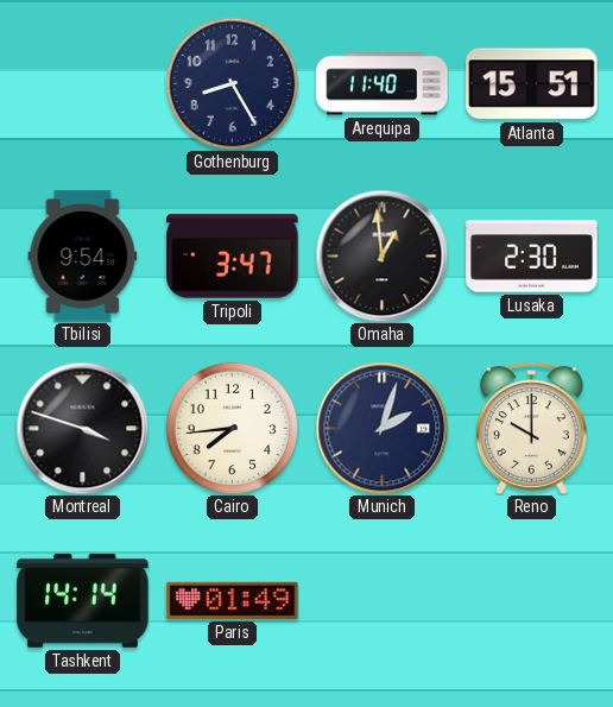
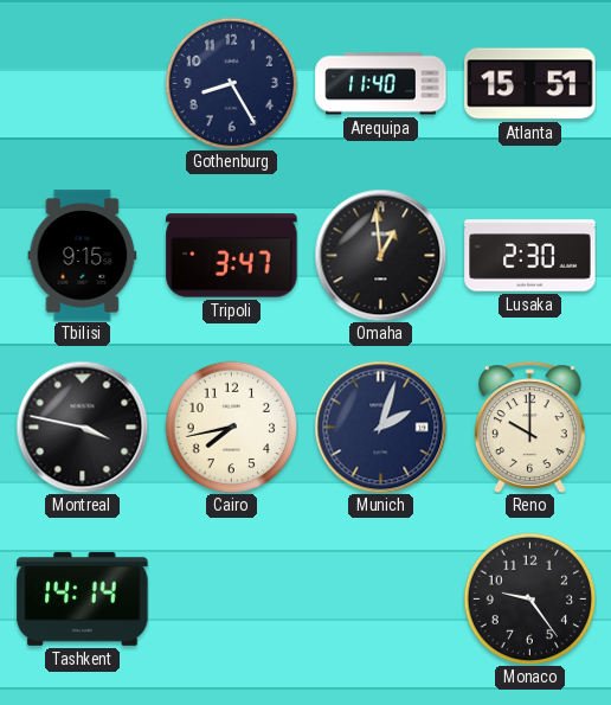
Tbilisi: 9:54 -> 9:15
Montreal: 3:48 -> 3:47
Cairo: 7:44 -> 7:43
Paris: 01:49 -> none
Monaco: none -> 9:24
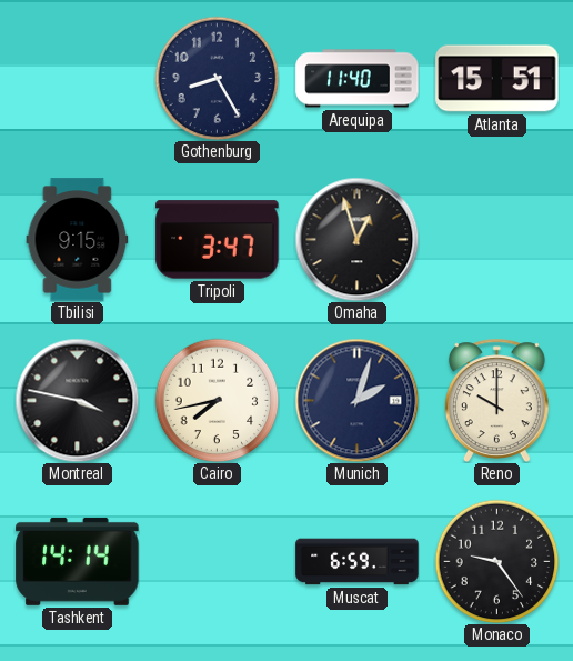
Omaha: 12:59 -> 12:57
Lusaka: 2:30 -> none
Muscat: none -> 6:59
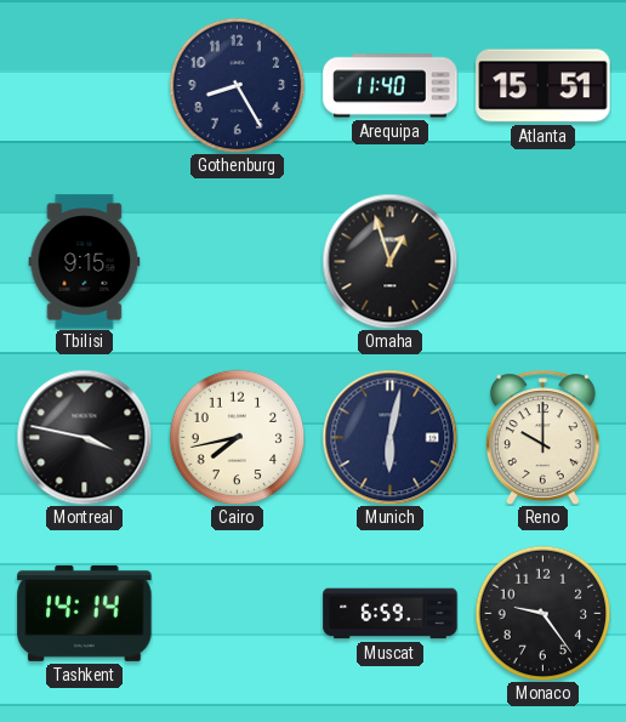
Tripoli: 3:47 -> none
Munich: 2:03 -> 6:02
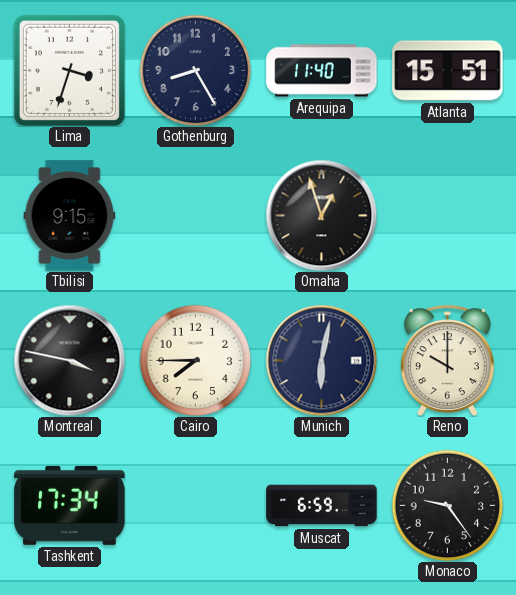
Lima: none -> 3:33
Cairo: 7:43 -> 7:45
Tashkent: 14:14 -> 17:34
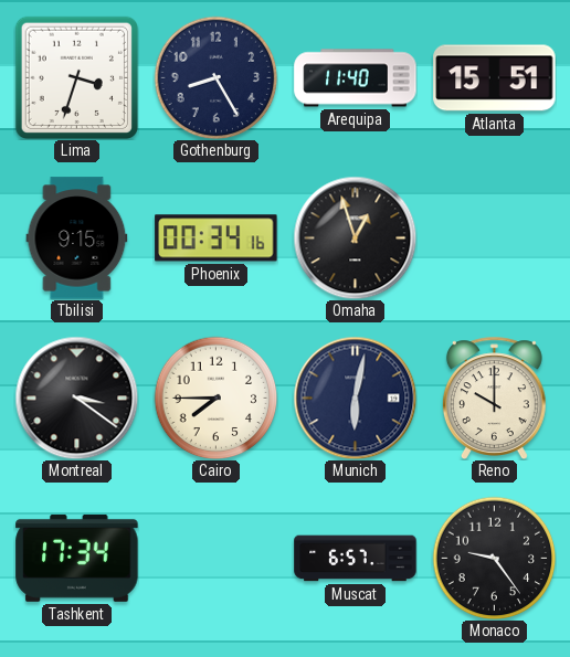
Phoenix: none -> 00:34
Montreal: 3:47 -> 3:21
Muscat: 6:59 -> 6:57
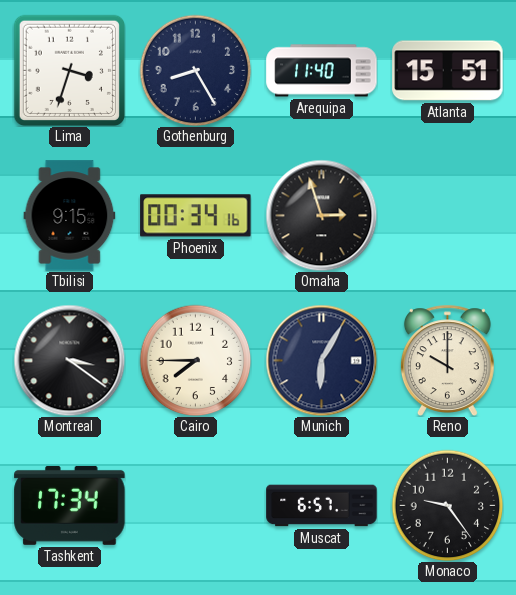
Omaha: 12:57 -> 2:57
Munich: 6:02 -> 6:05
